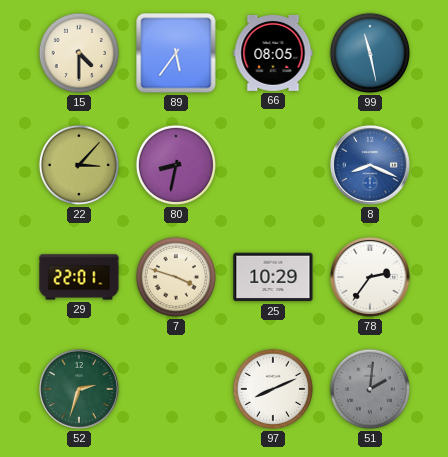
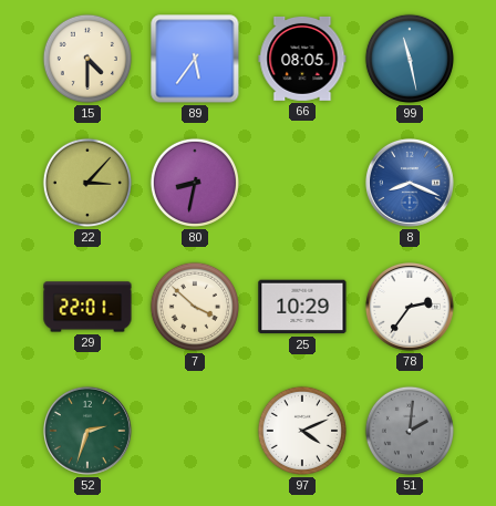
7: 3:48 -> 3:52
97: 8:11 -> 4:11
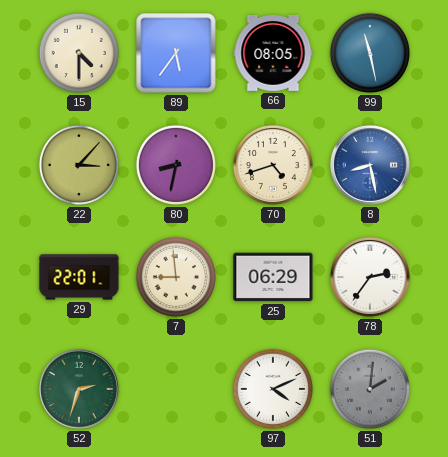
70: none -> 4:42
8: 8:19 -> 8:28
7: 3:52 -> 8:59
25: 10:29 -> 06:29
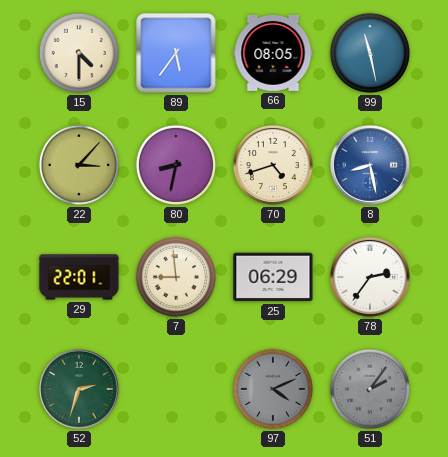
97 dial: white -> grey
51: 2:01 -> 2:06
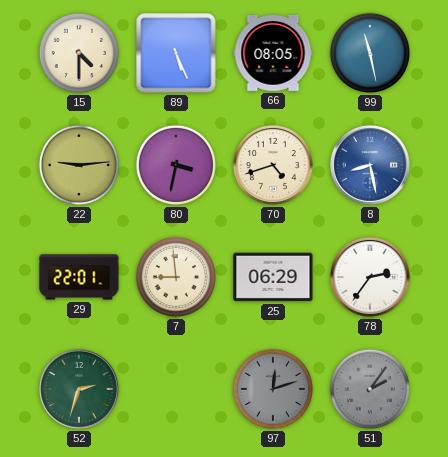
89: 5:36 -> 5:26
22: 3:07 -> 9:14
80: 8:32 -> 3:32
97: 4:11 -> 12:12
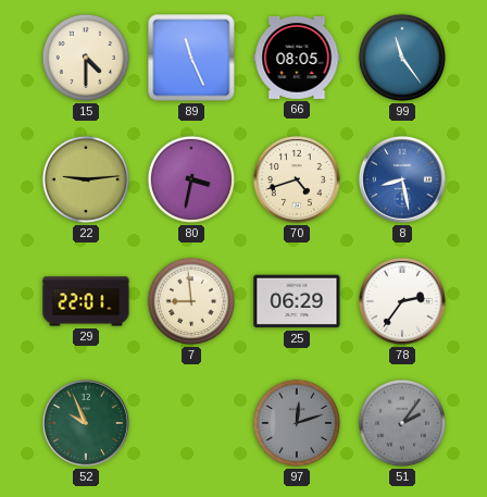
89: 5:26 -> 11:26
99: 11:28 -> 11:24
52: 2:33 -> 9:56
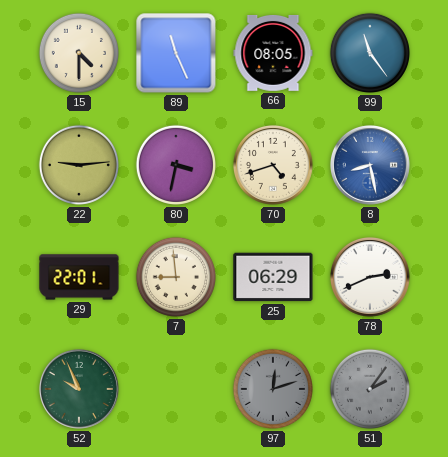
78: 2:36 -> 2:41
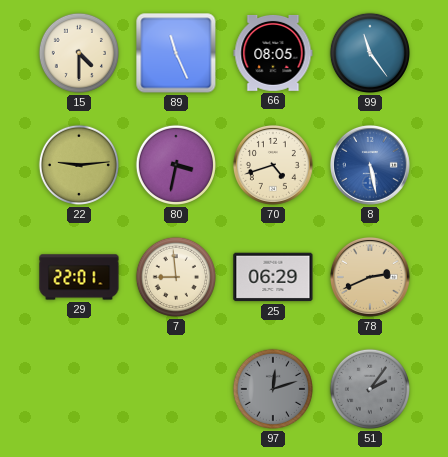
8: 8:28 -> 5:28
78 dial: white -> champagne
52: 9:56 -> none
